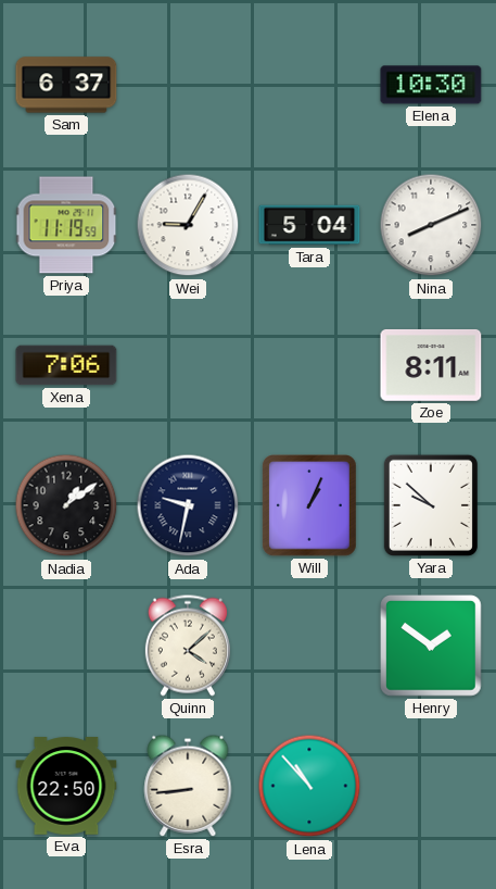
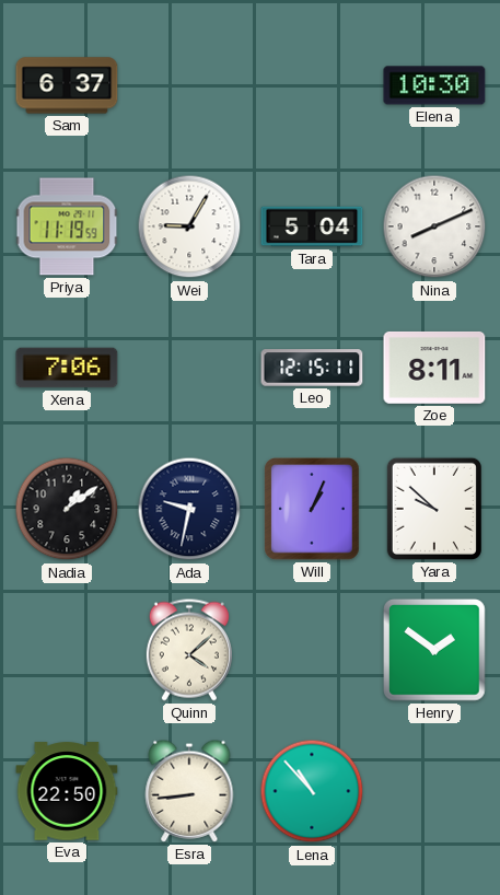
Leo: none -> 12:15
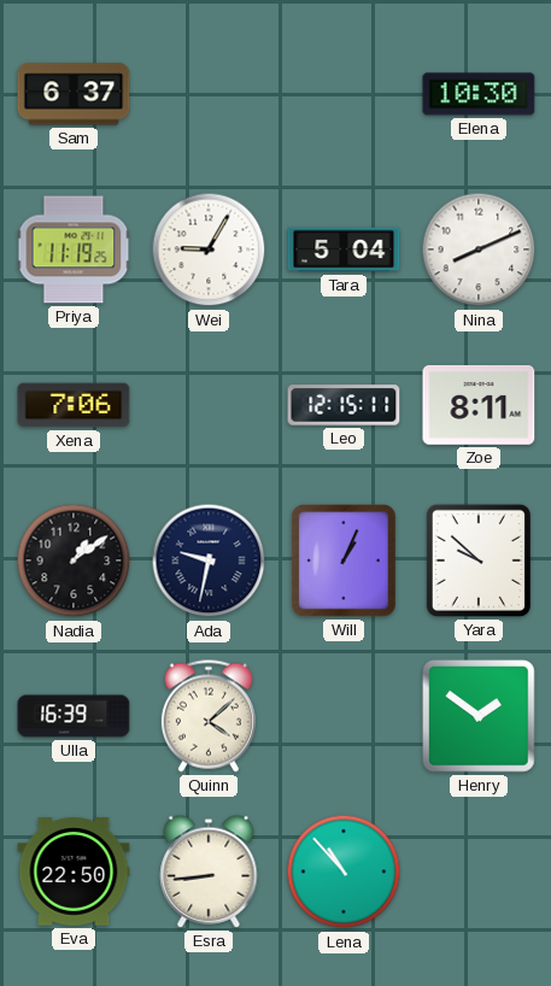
Priya: 11:19:59 -> 11:19:25
Ulla: none -> 16:39
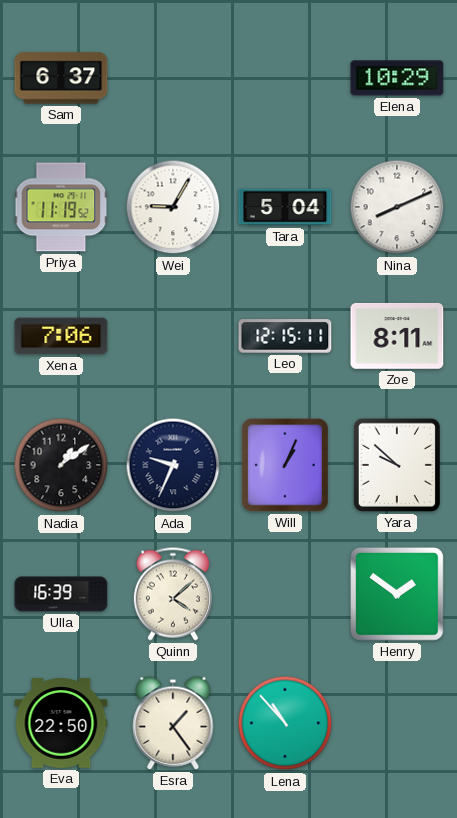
Elena: 10:30 -> 10:29
Priya: 11:19:25 -> 11:19:52
Ada: 9:32 -> 9:34
Esra: 8:44 -> 1:24
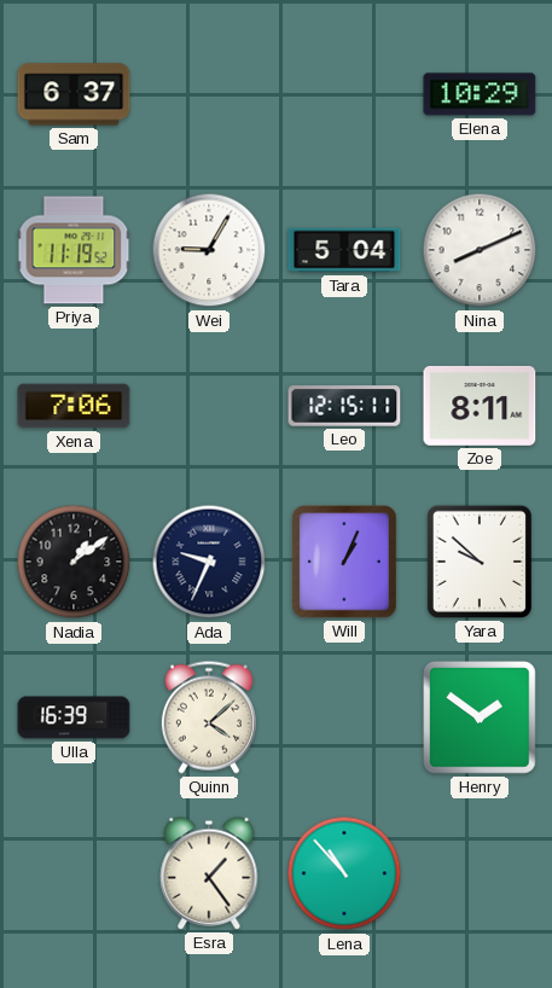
Eva: 22:50 -> none
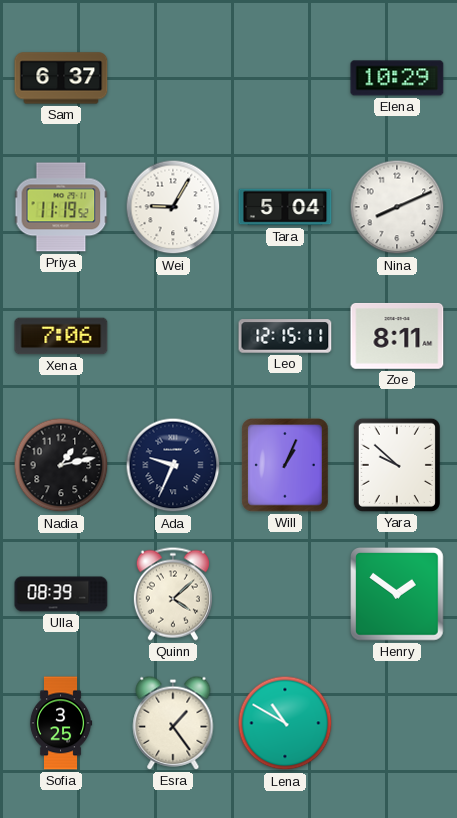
Nadia: 1:09 -> 1:13
Ulla: 16:39 -> 08:39
Sofia: none -> 3:25
Lena: 10:53 -> 10:50
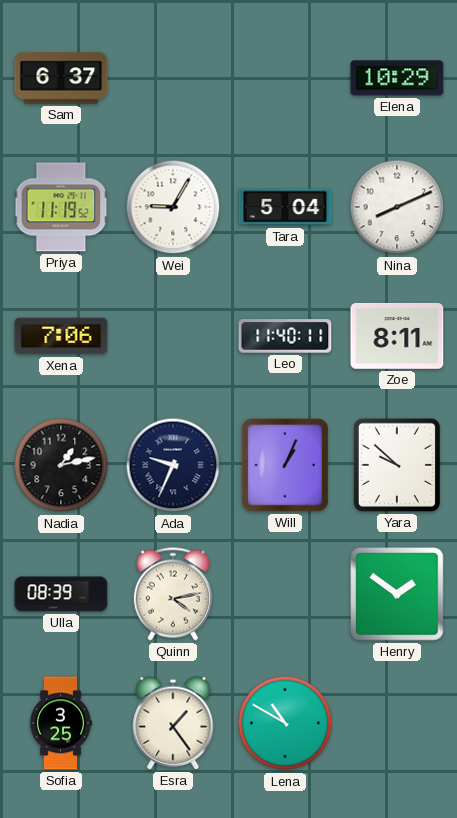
Leo: 12:15 -> 11:40
Quinn: 4:08 -> 4:13
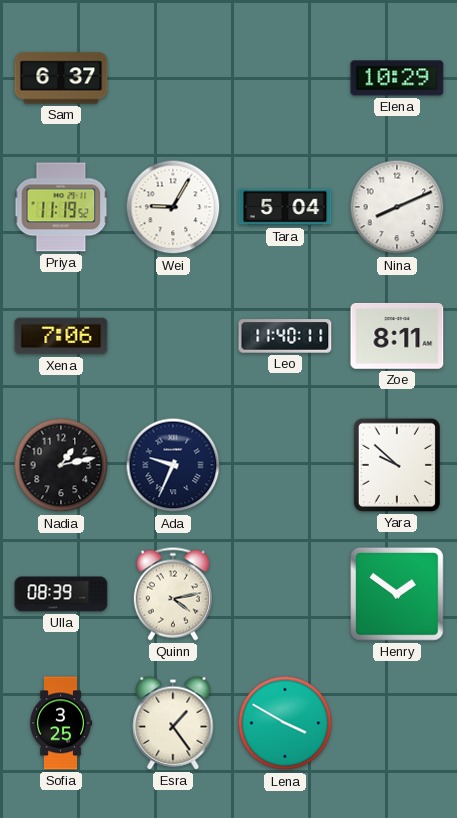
Will: 1:04 -> none
Lena: 10:50 -> 3:50
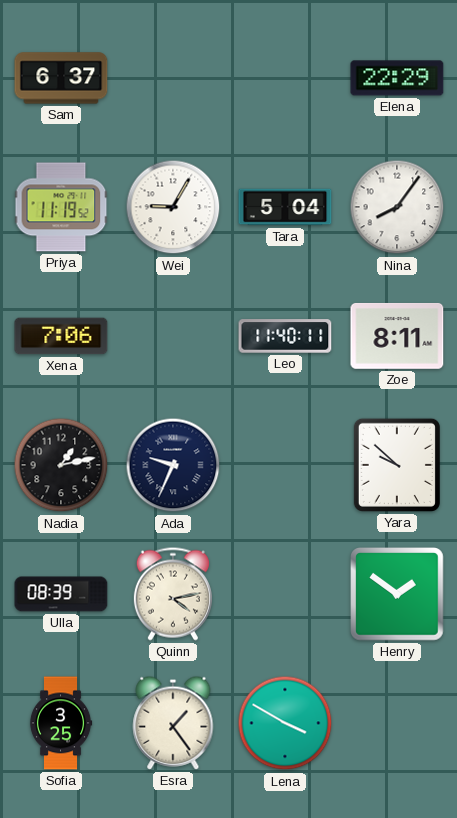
Elena: 10:29 -> 22:29
Nina: 8:11 -> 8:06
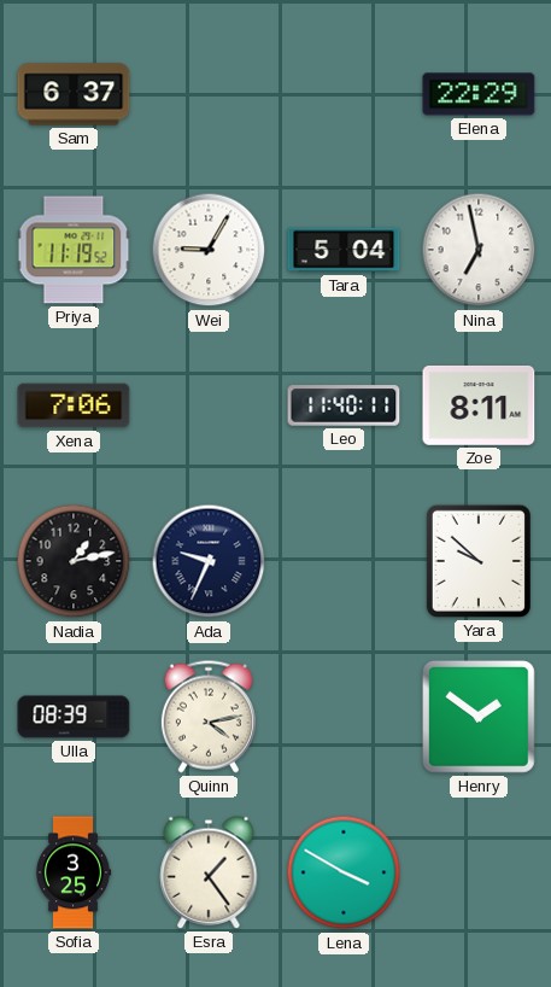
Nina: 8:06 -> 6:58
